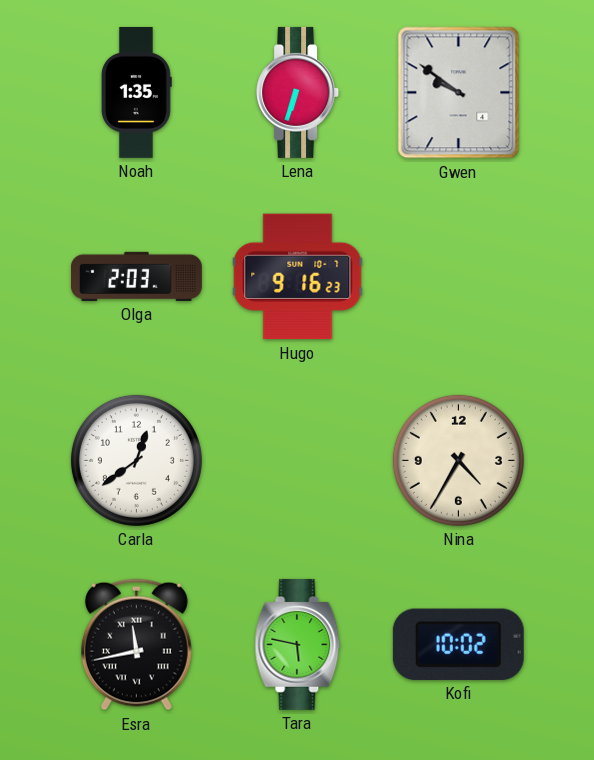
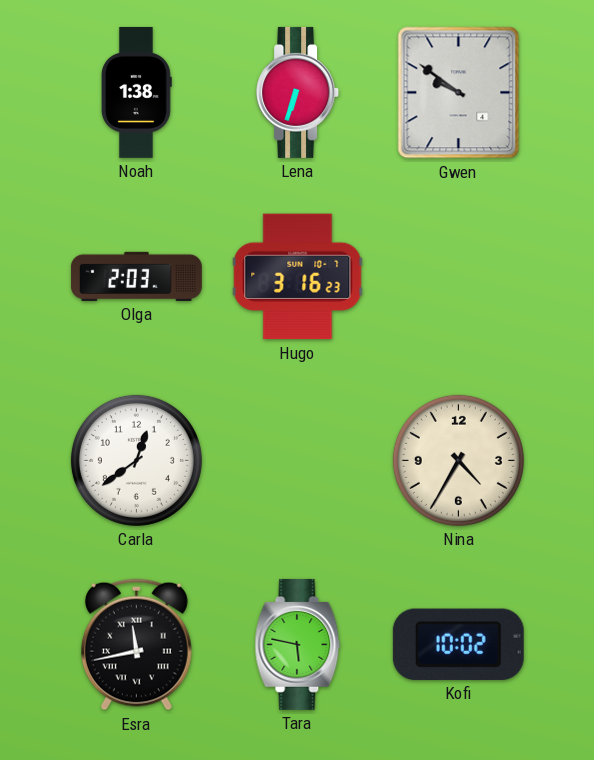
Noah: 1:35 -> 1:38
Hugo: 9:16 -> 3:16
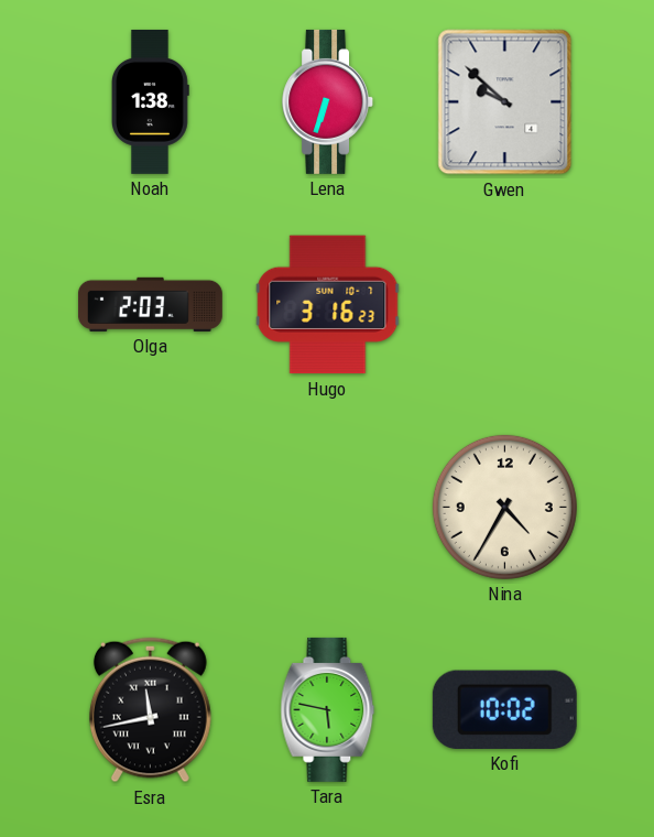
Gwen: 9:51 -> 9:52
Carla: 12:39 -> none
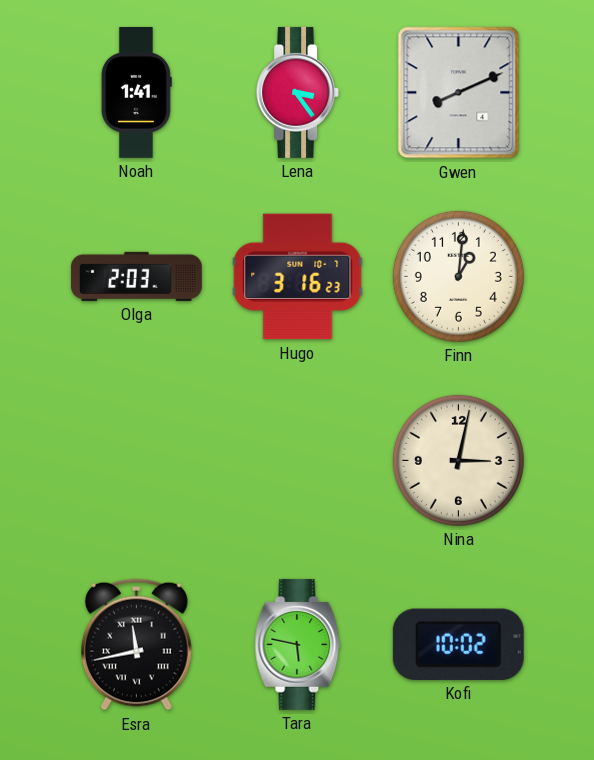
Noah: 1:38 -> 1:41
Lena: 6:33 -> 3:24
Gwen: 9:52 -> 8:11
Finn: none -> 1:01
Nina: 4:35 -> 3:02
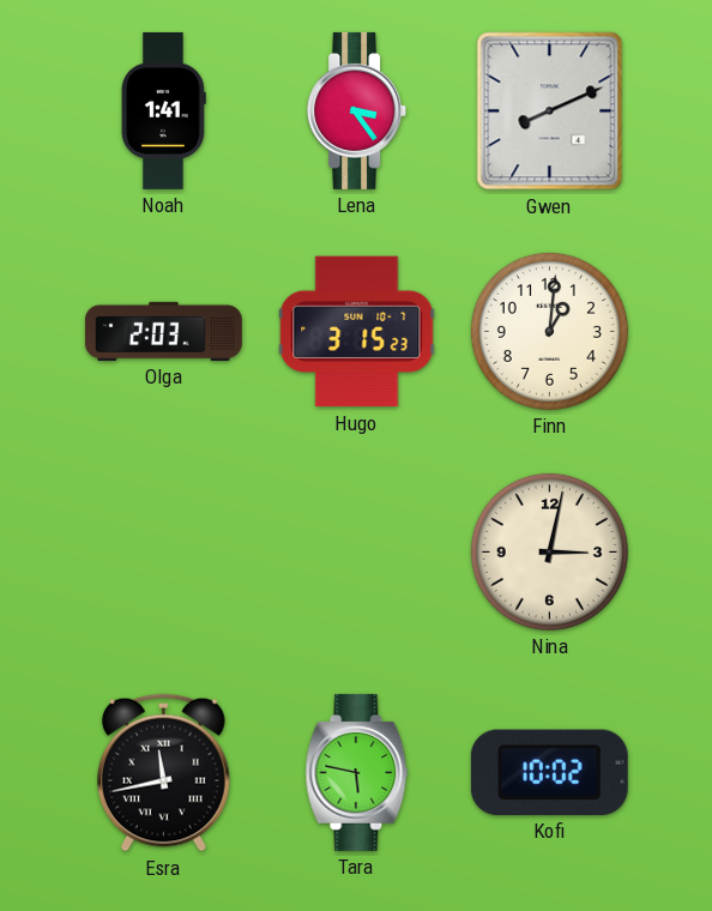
Hugo: 3:16 -> 3:15
